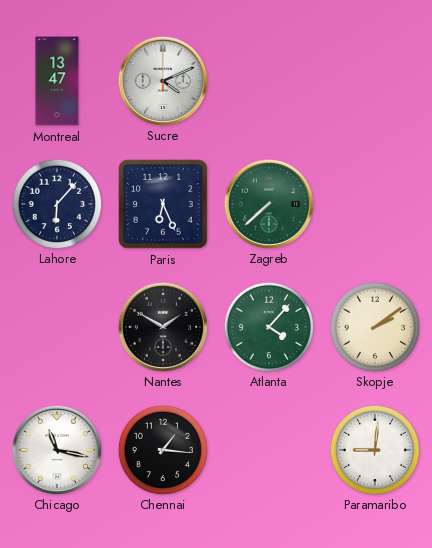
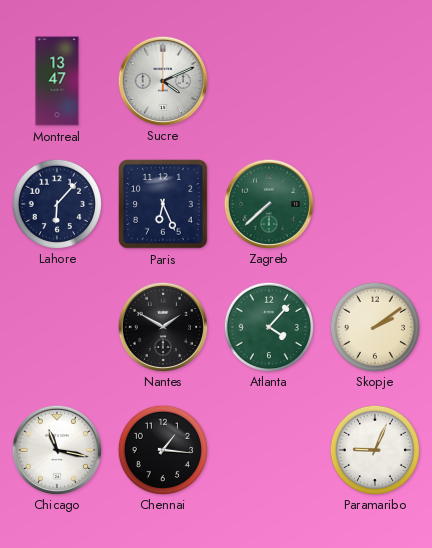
Paramaribo: 9:01 -> 9:04
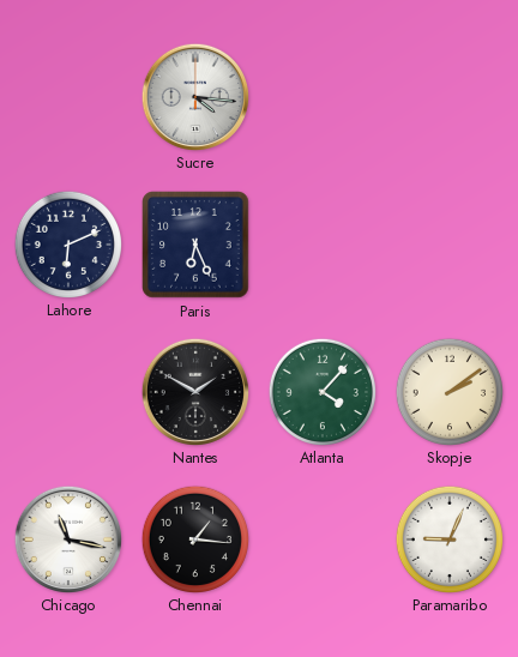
Montreal: 13:47 -> none
Sucre: 4:11 -> 4:16
Lahore: 6:07 -> 6:11
Zagreb: 7:38 -> none
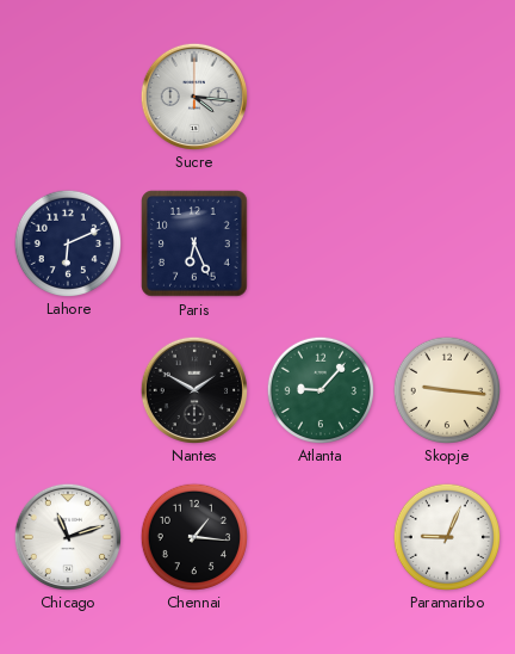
Atlanta: 4:07 -> 9:07
Skopje: 2:09 -> 9:16
Chicago: 11:17 -> 11:12
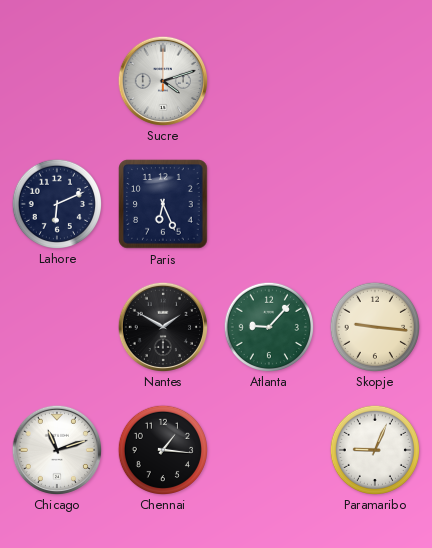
Sucre: 4:16 -> 4:12
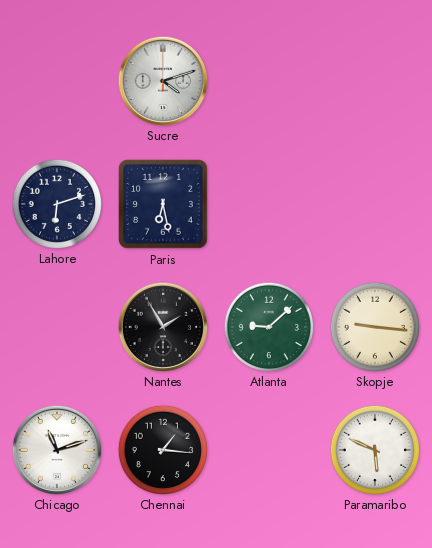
Lahore: 6:11 -> 6:12
Paris: 6:26 -> 6:28
Nantes: 1:50 -> 1:55
Atlanta: 9:07 -> 9:08
Paramaribo: 9:04 -> 5:49
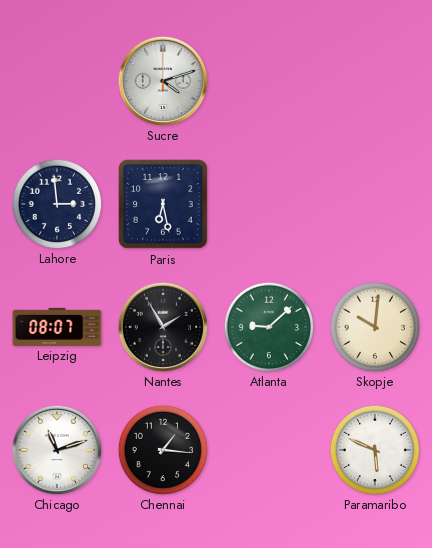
Lahore: 6:12 -> 2:59
Leipzig: none -> 08:07
Skopje: 9:16 -> 10:01
